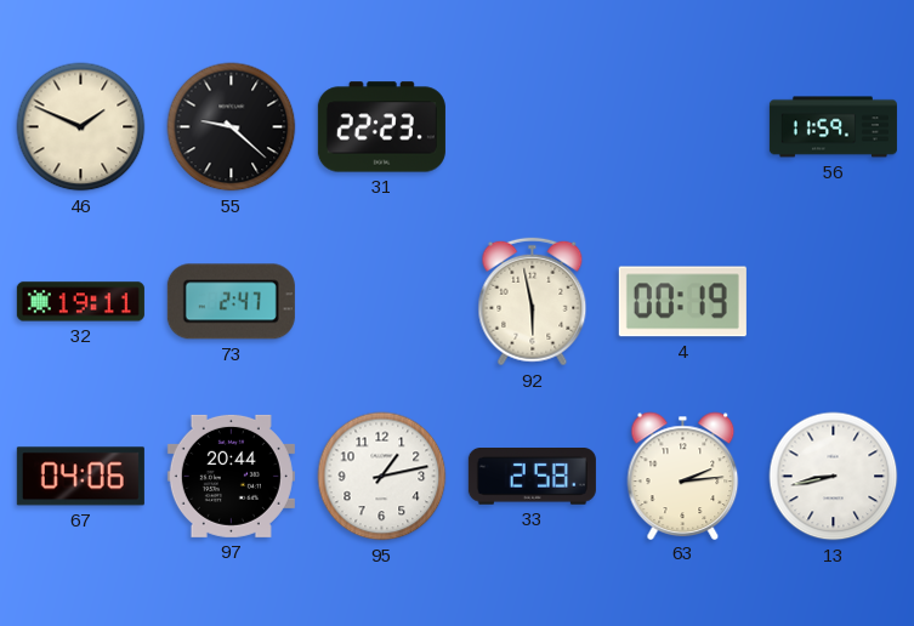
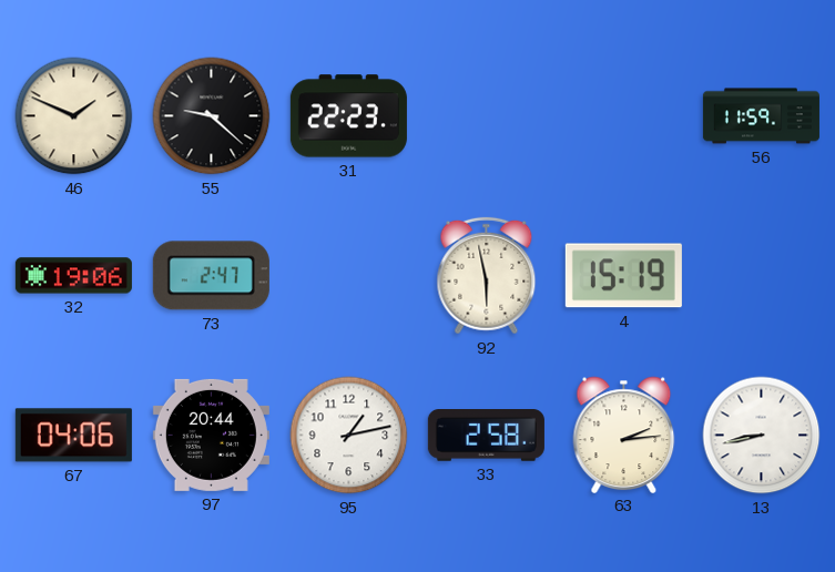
32: 19:11 -> 19:06
4: 00:19 -> 15:19
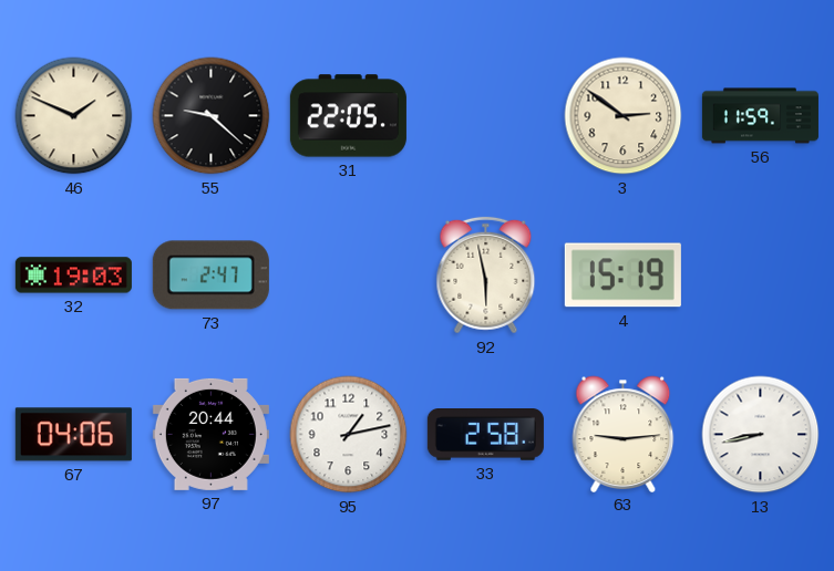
31: 22:23 -> 22:05
3: none -> 2:51
32: 19:06 -> 19:03
63: 2:14 -> 9:14
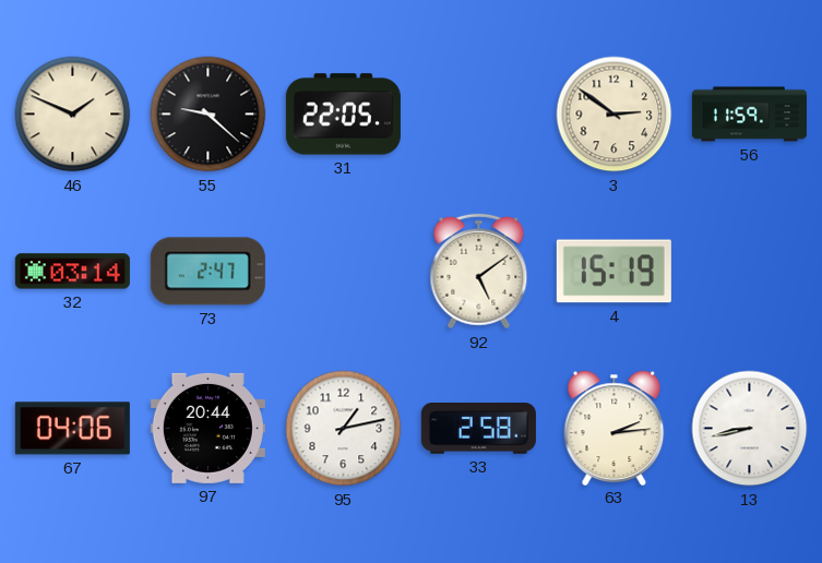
32: 19:03 -> 03:14
92: 5:58 -> 5:09
63: 9:14 -> 2:14
